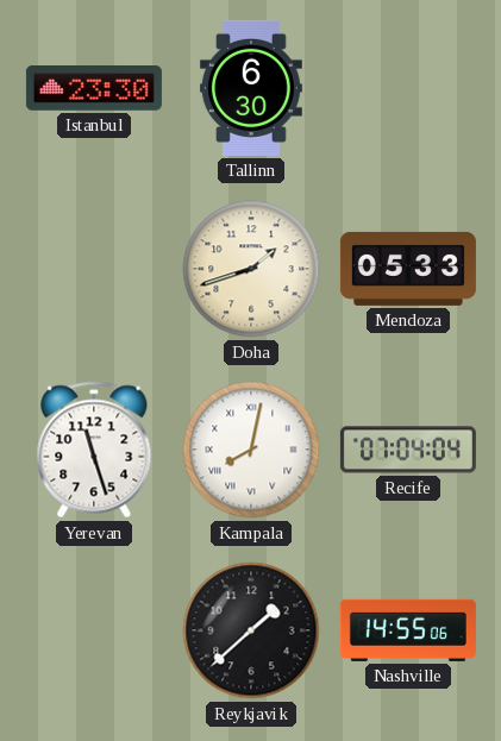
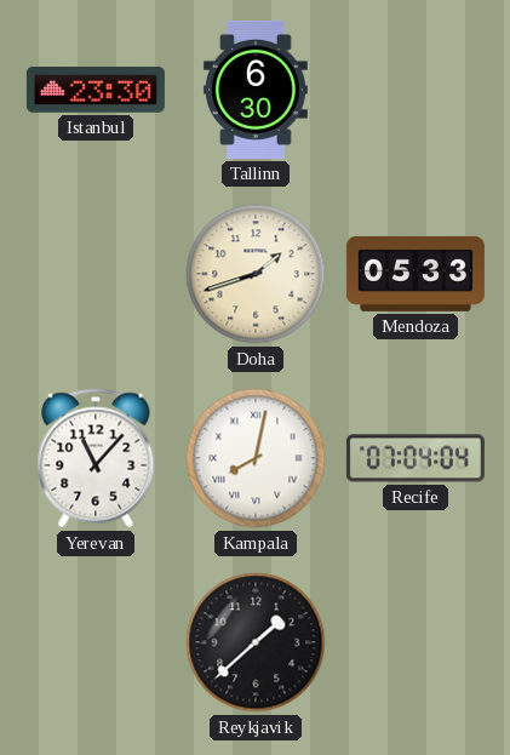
Yerevan: 11:27 -> 11:07
Nashville: 14:55 -> none
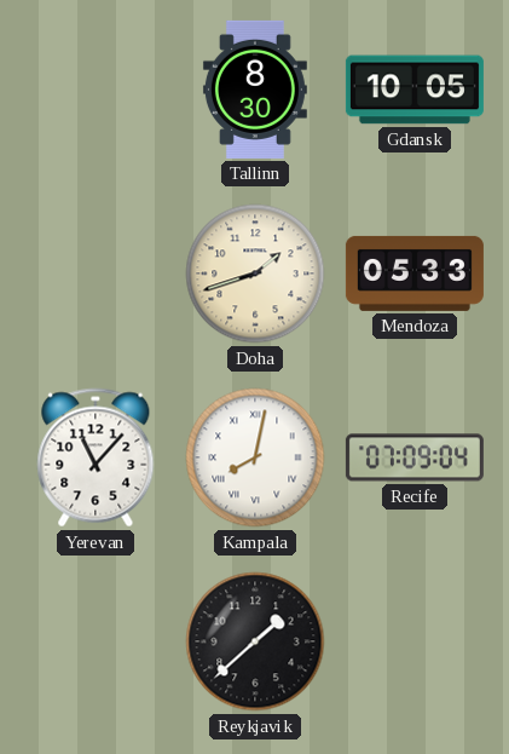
Istanbul: 23:30 -> none
Tallinn: 6:30 -> 8:30
Gdansk: none -> 10:05
Recife: 07:04 -> 07:09
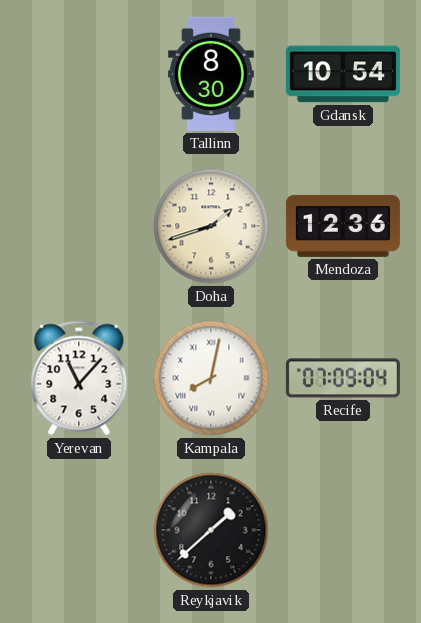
Gdansk: 10:05 -> 10:54
Mendoza: 05:33 -> 12:36
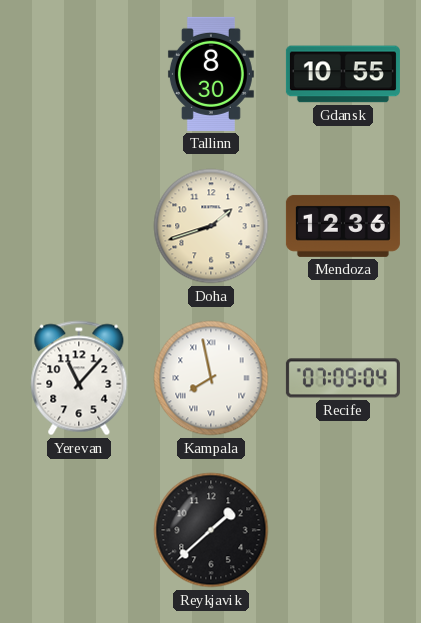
Gdansk: 10:54 -> 10:55
Kampala: 8:02 -> 7:58
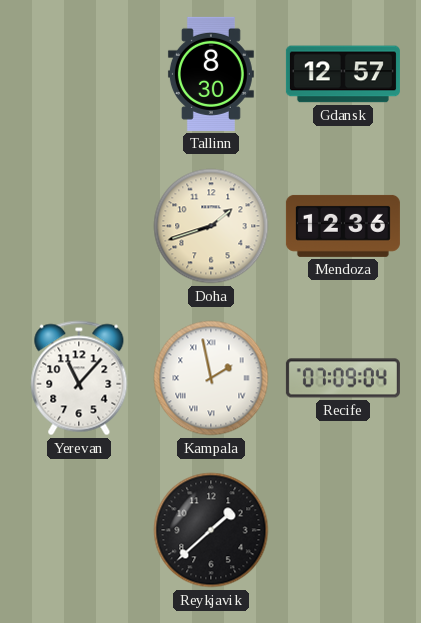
Gdansk: 10:55 -> 12:57
Kampala: 7:58 -> 1:58
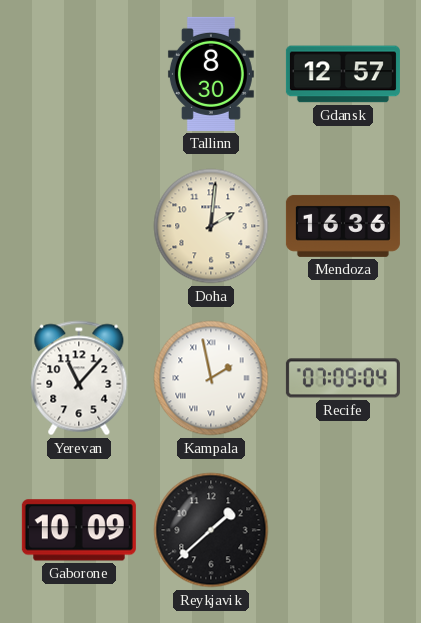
Doha: 1:42 -> 2:01
Mendoza: 12:36 -> 16:36
Gaborone: none -> 10:09
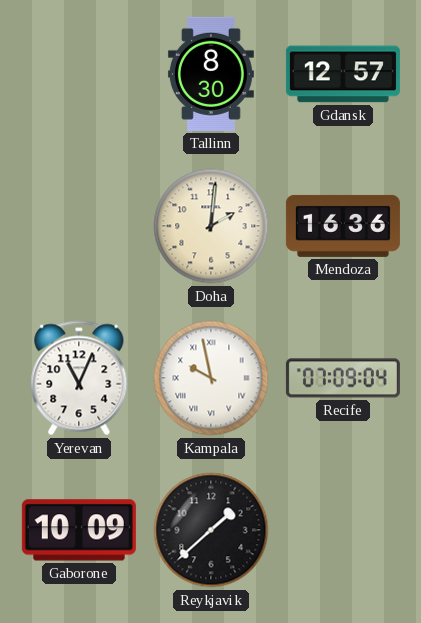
Yerevan: 11:07 -> 11:04
Kampala: 1:58 -> 9:58
